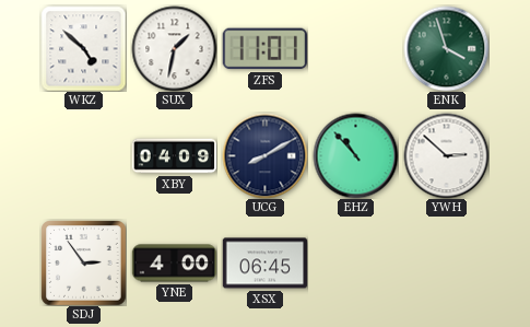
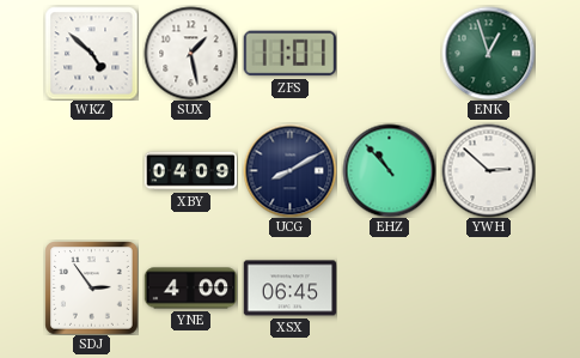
SUX: 1:32 -> 1:28
ENK: 3:57 -> 12:57
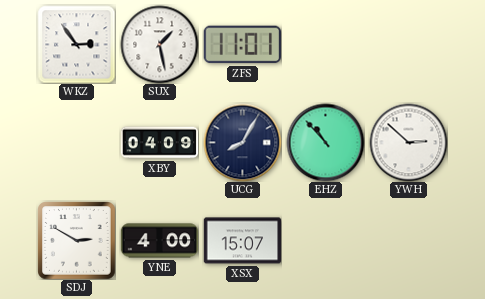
WKZ: 4:52 -> 2:54
ENK: 12:57 -> none
UCG: 8:10 -> 8:05
SDJ: 2:54 -> 2:50
XSX: 06:45 -> 15:07
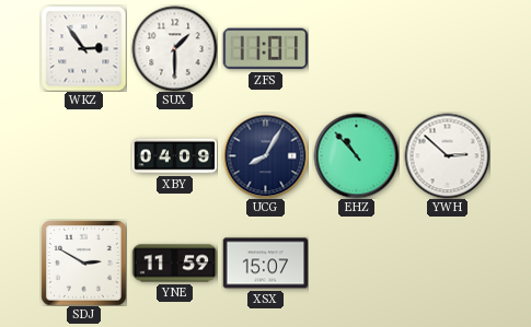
SUX: 1:28 -> 1:30
YNE: 4:00 -> 11:59
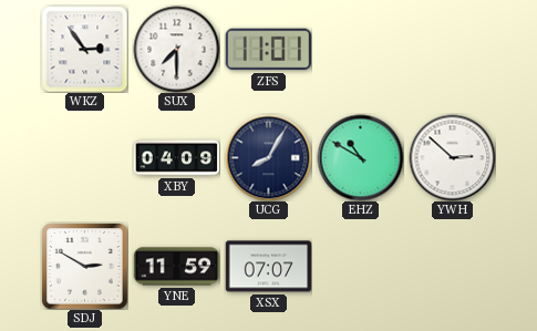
SUX: 1:30 -> 7:30
EHZ: 10:53 -> 10:50
XSX: 15:07 -> 07:07
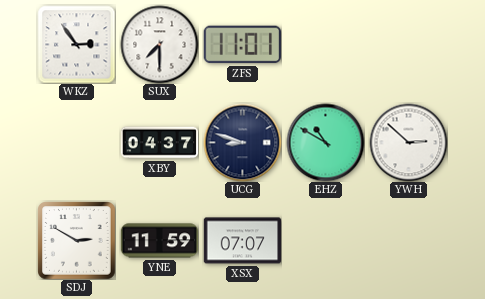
XBY: 04:09 -> 04:37
UCG: 8:05 -> 8:48
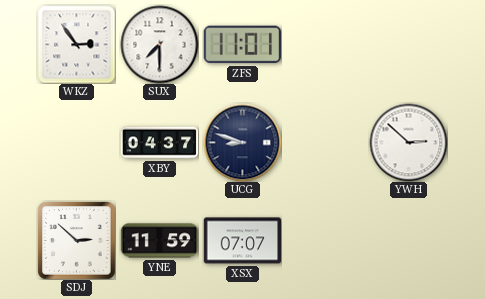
EHZ: 10:50 -> none
SDJ: 2:50 -> 2:52
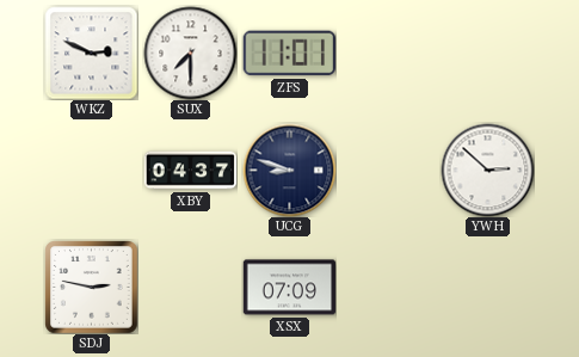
WKZ: 2:54 -> 2:49
SDJ: 2:52 -> 2:47
YNE: 11:59 -> none
XSX: 07:07 -> 07:09
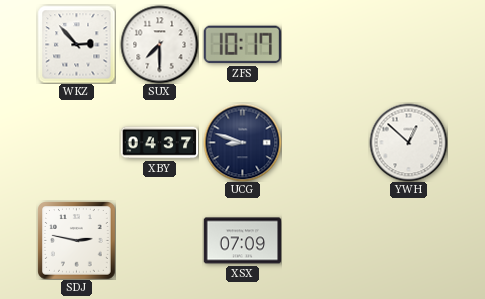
WKZ: 2:49 -> 2:53
ZFS: 11:01 -> 10:17
YWH: 2:52 -> 12:52
